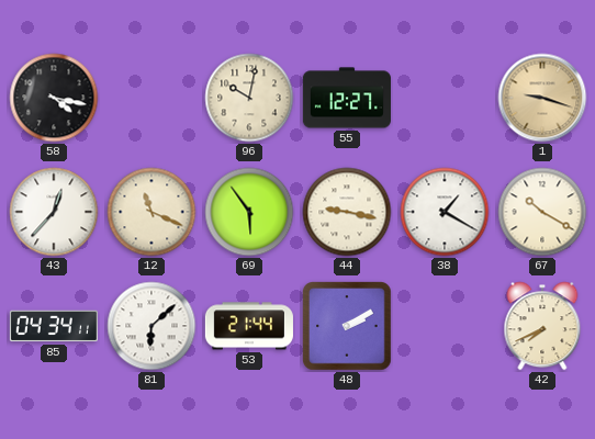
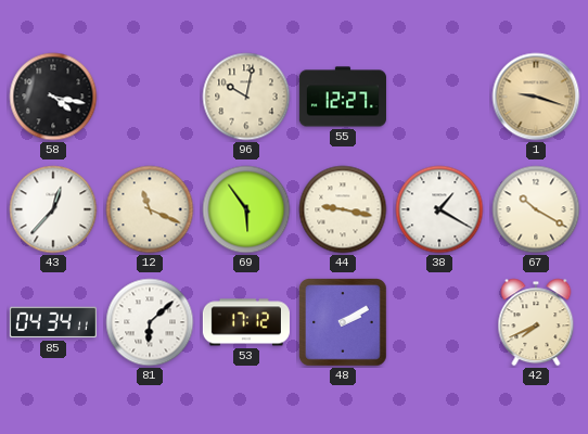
53: 21:44 -> 17:12
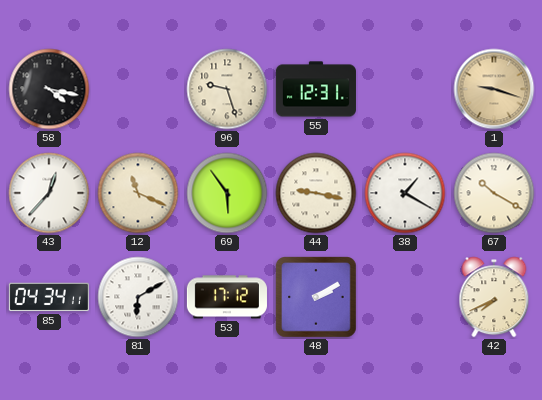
96: 10:02 -> 9:27
55: 12:27 -> 12:31
81: 6:08 -> 6:10
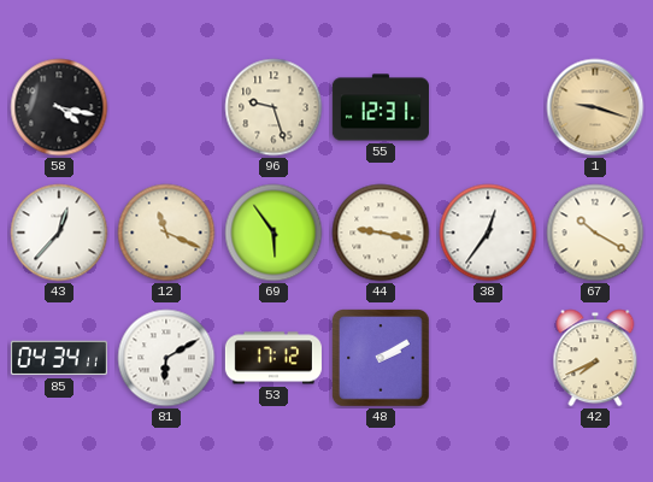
38: 1:20 -> 12:36
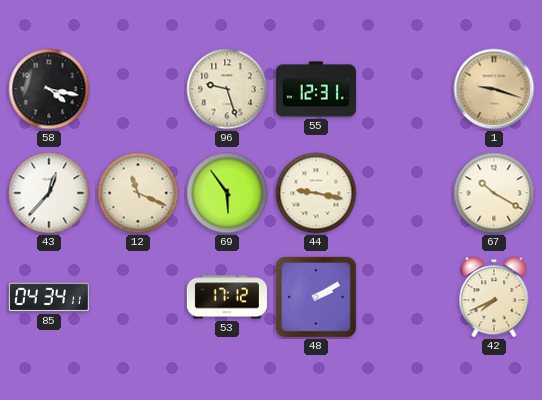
38: 12:36 -> none
81: 6:10 -> none
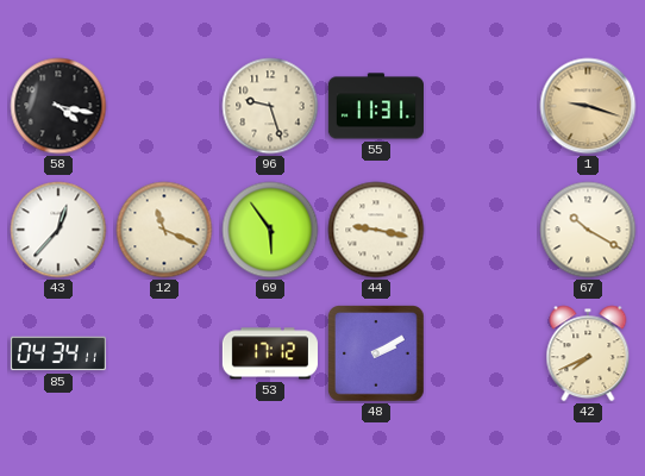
55: 12:31 -> 11:31
